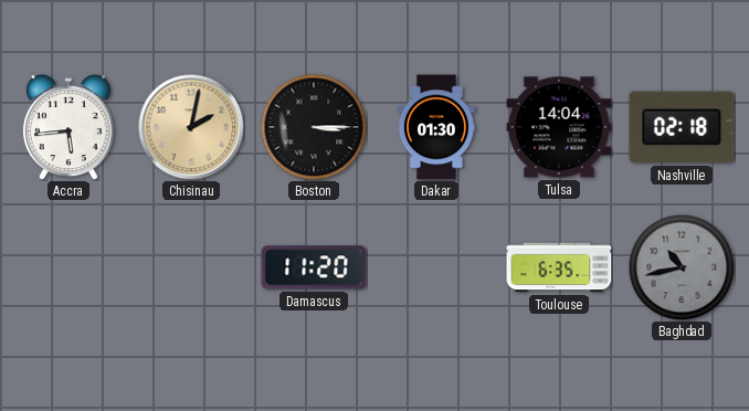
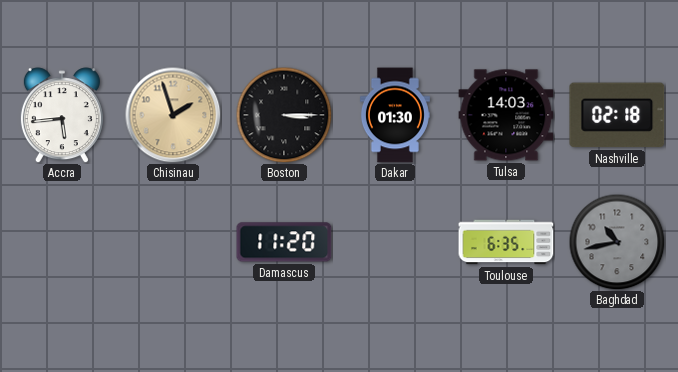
Chisinau: 2:02 -> 1:57
Tulsa: 14:04 -> 14:03
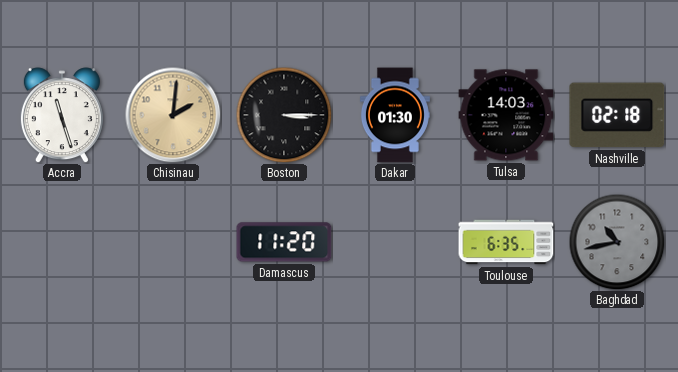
Accra: 5:44 -> 11:27
Chisinau: 1:57 -> 2:01
